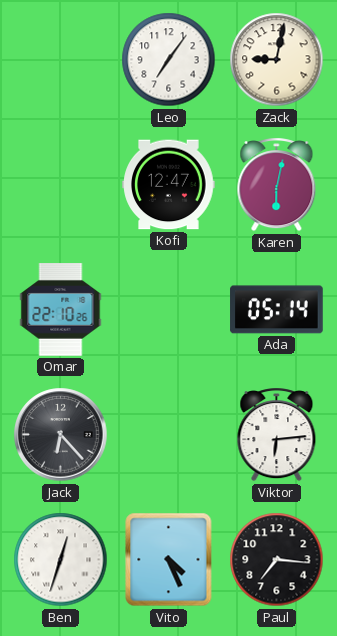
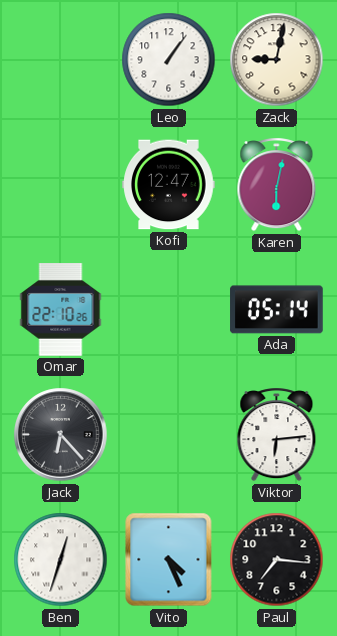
Leo: 7:06 -> 1:06
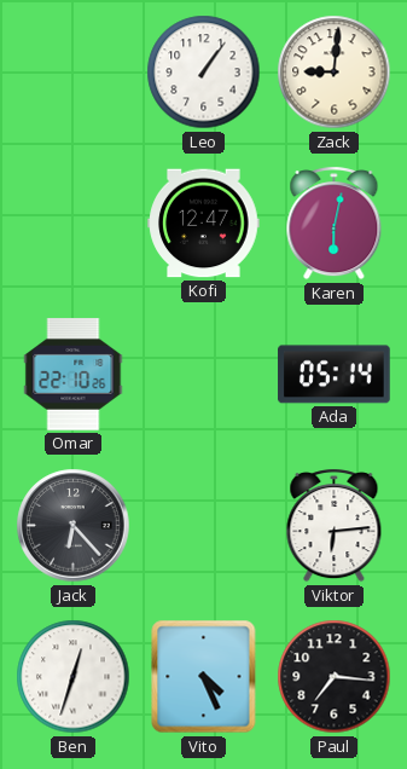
Zack: 9:02 -> 9:01
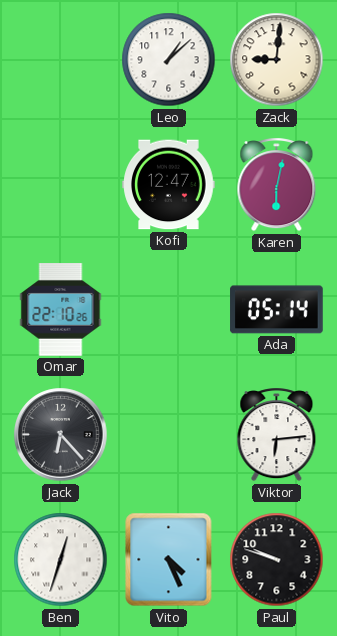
Leo: 1:06 -> 1:08
Paul: 7:16 -> 9:48
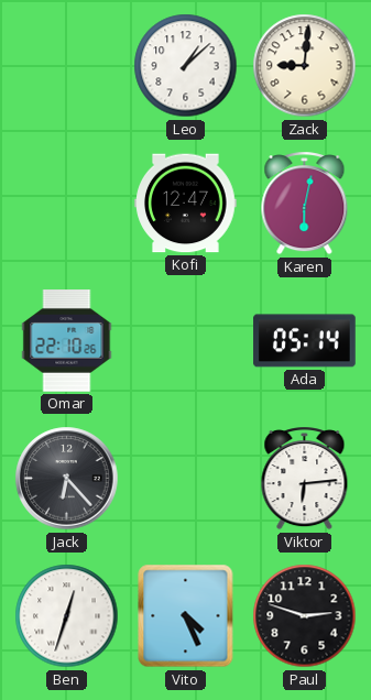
Paul: 9:48 -> 2:48
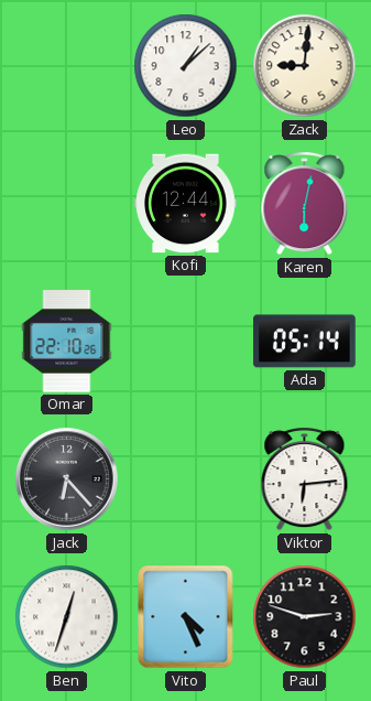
Kofi: 12:47 -> 12:44
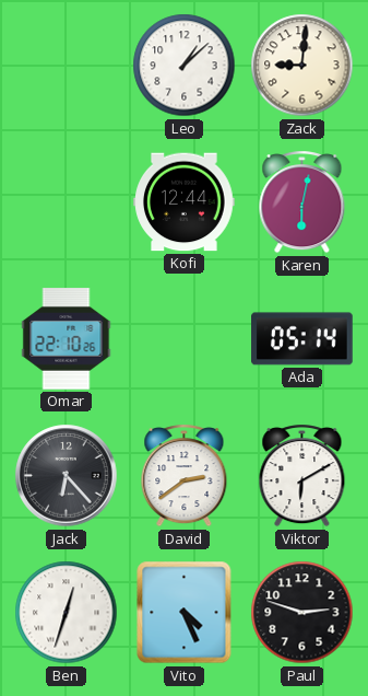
David: none -> 2:39
Viktor: 6:14 -> 6:10
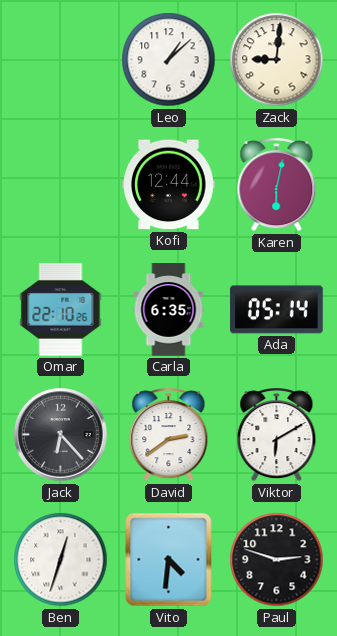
Carla: none -> 6:35
Vito: 4:26 -> 4:31
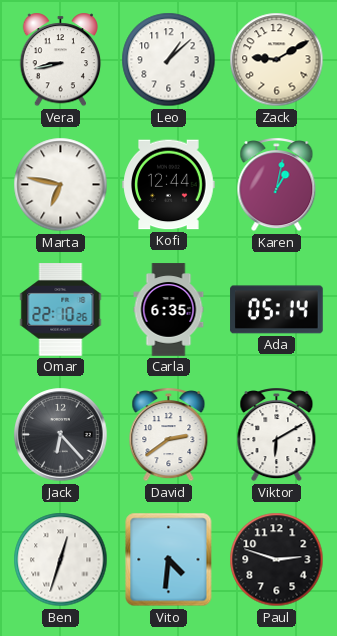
Vera: none -> 8:43
Zack: 9:01 -> 9:10
Marta: none -> 6:47
Karen: 6:02 -> 1:02
